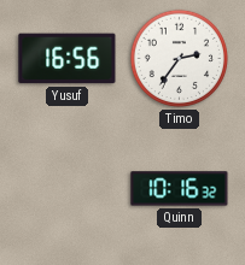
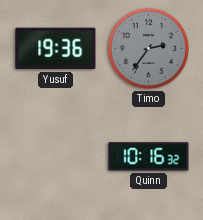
Yusuf: 16:56 -> 19:36
Timo dial: white -> grey
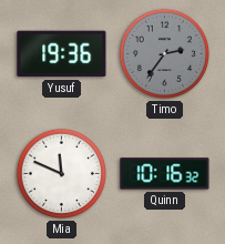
Mia: none -> 11:49
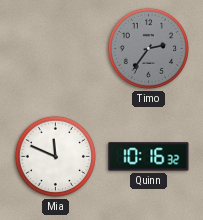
Yusuf: 19:36 -> none
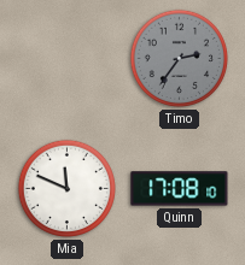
Quinn: 10:16 -> 17:08
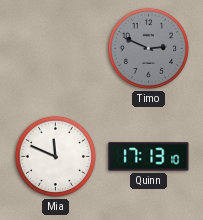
Timo: 2:36 -> 2:49
Quinn: 17:08 -> 17:13
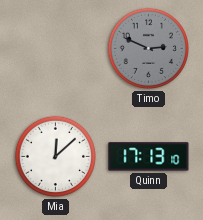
Mia: 11:49 -> 12:08
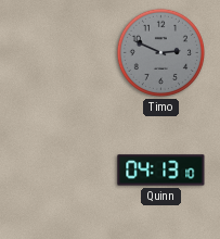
Mia: 12:08 -> none
Quinn: 17:13 -> 04:13
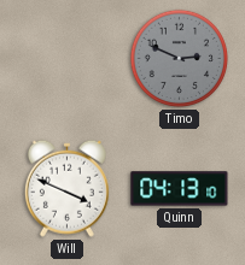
Will: none -> 3:49
